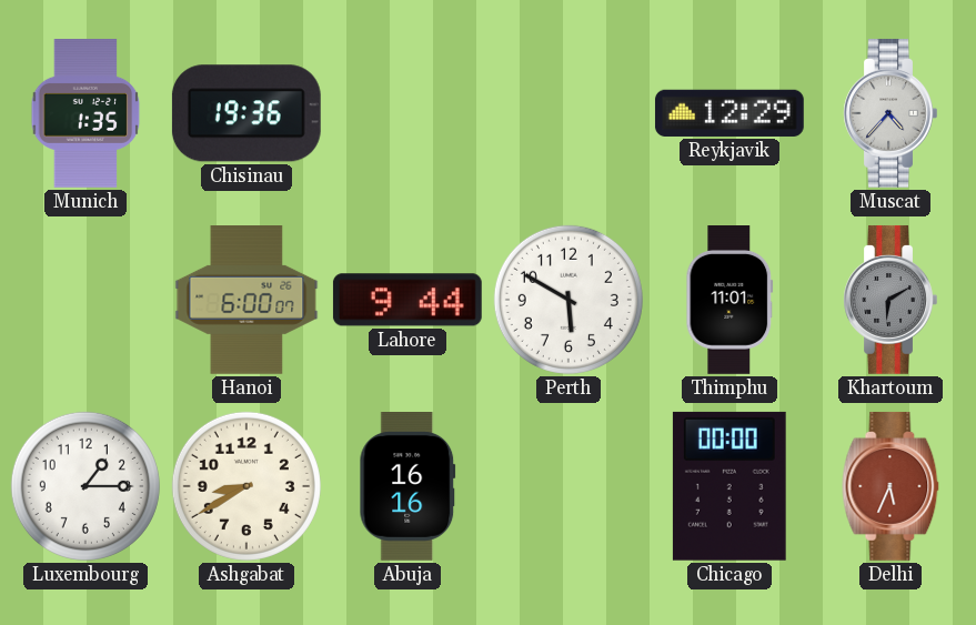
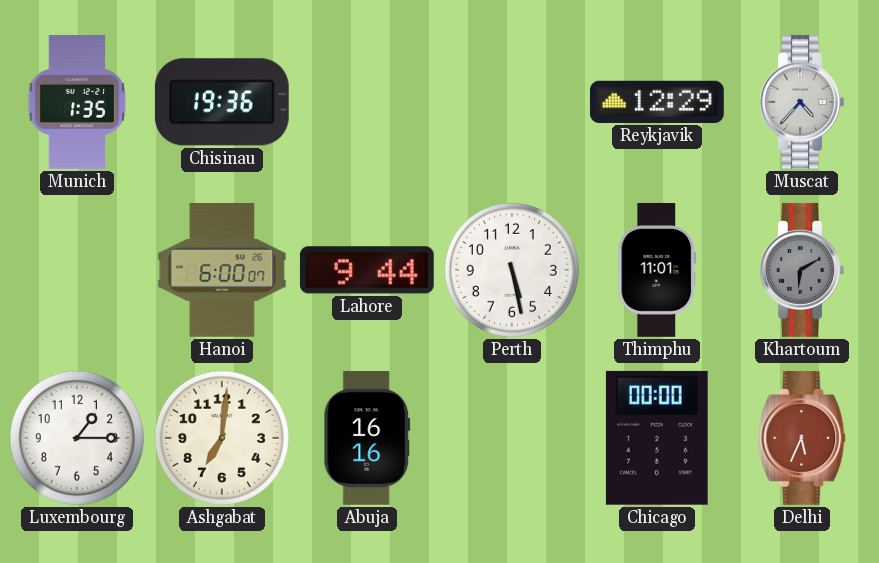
Perth: 5:50 -> 5:28
Ashgabat: 8:40 -> 7:01
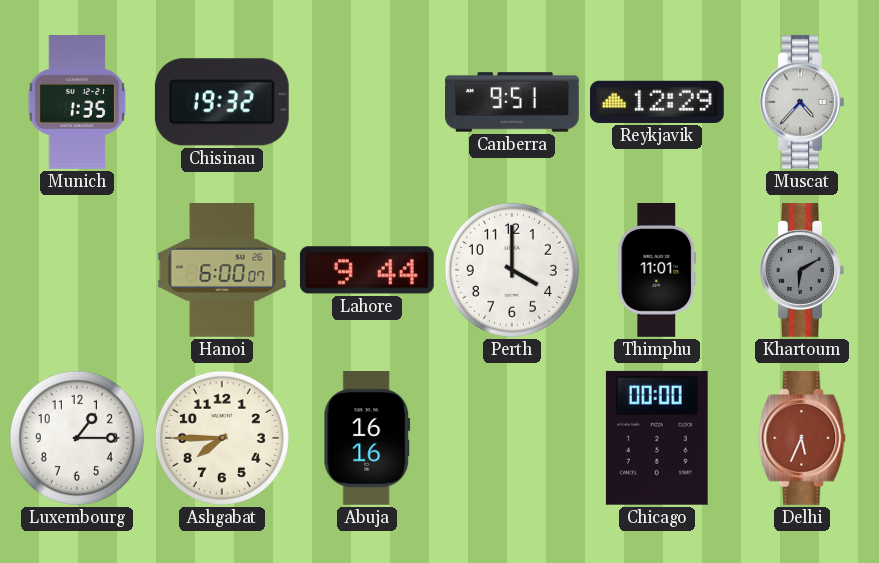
Chisinau: 19:36 -> 19:32
Canberra: none -> 9:51
Perth: 5:28 -> 4:00
Ashgabat: 7:01 -> 7:45
